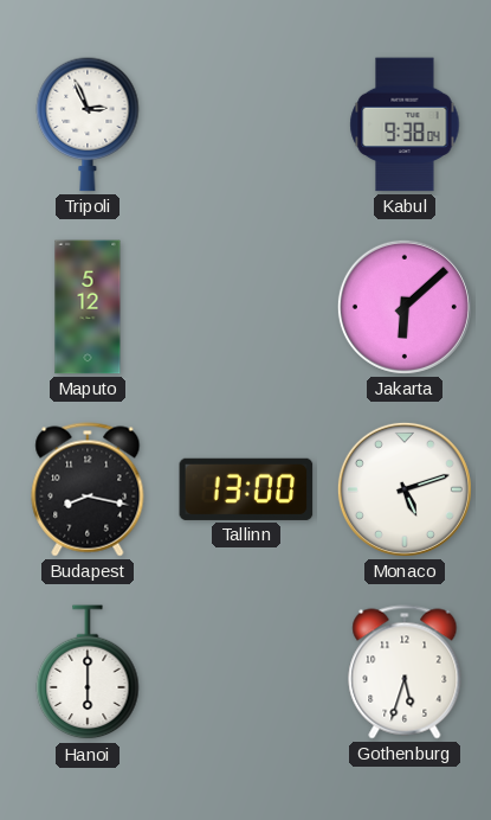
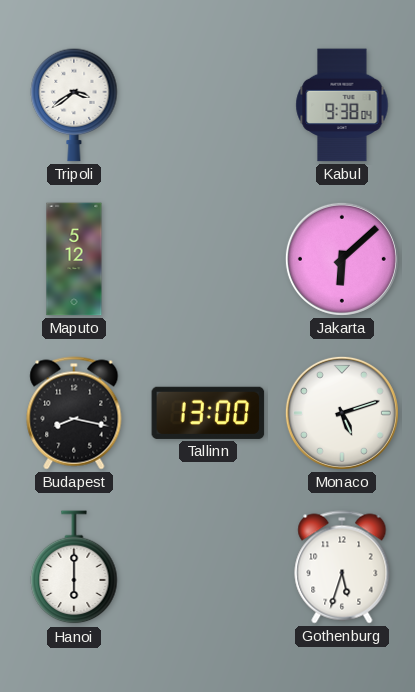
Tripoli: 2:56 -> 3:39
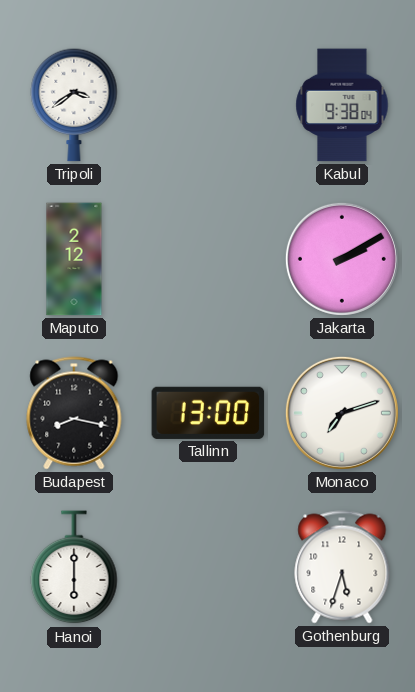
Maputo: 5:12 -> 2:12
Jakarta: 6:08 -> 2:10
Monaco: 5:12 -> 7:12
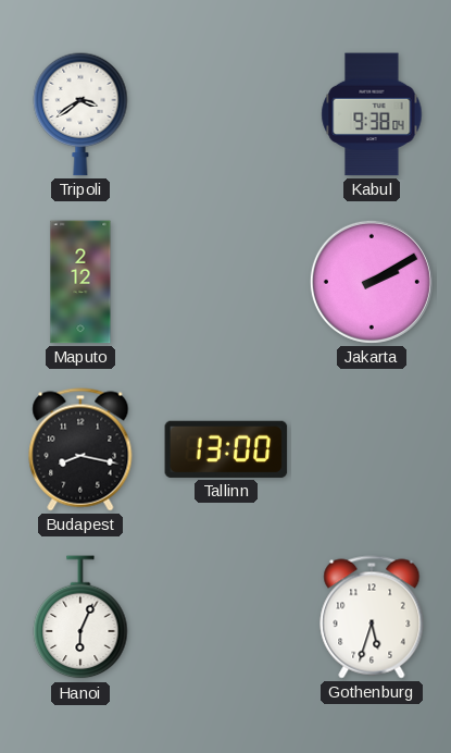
Monaco: 7:12 -> none
Hanoi: 6:00 -> 6:04
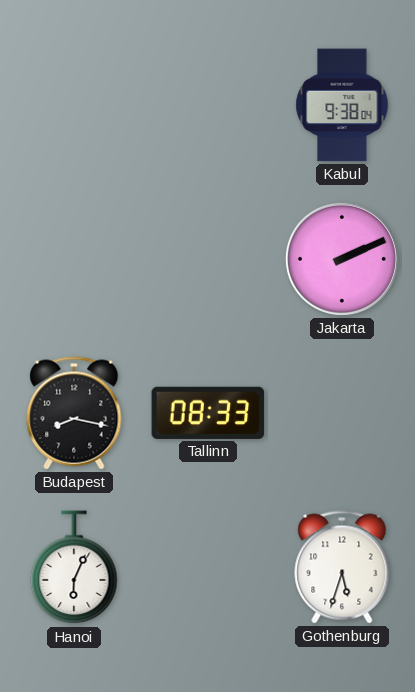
Tripoli: 3:39 -> none
Maputo: 2:12 -> none
Jakarta: 2:10 -> 2:11
Tallinn: 13:00 -> 08:33
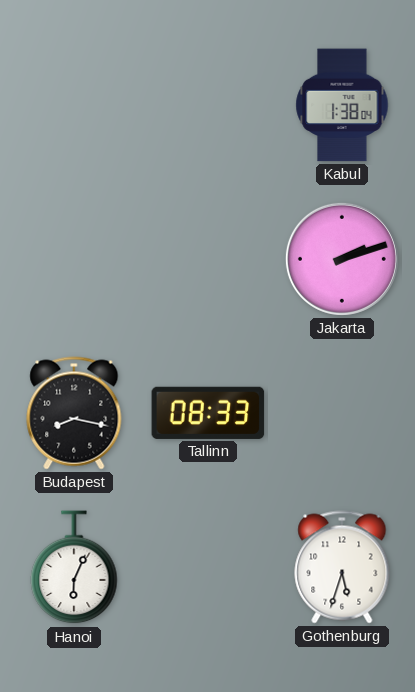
Kabul: 9:38 -> 1:38
Jakarta: 2:11 -> 2:12
